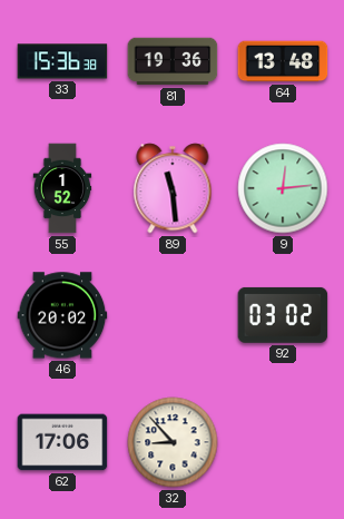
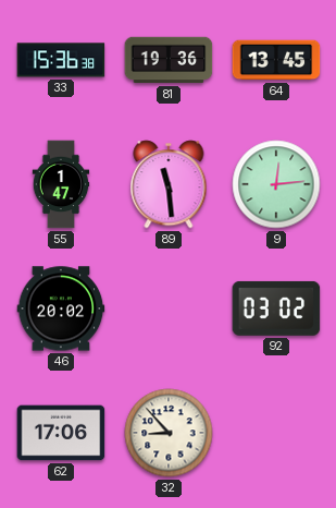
64: 13:48 -> 13:45
55: 1:52 -> 1:47
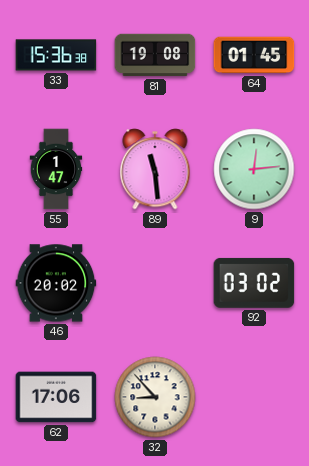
81: 19:36 -> 19:08
64: 13:45 -> 01:45
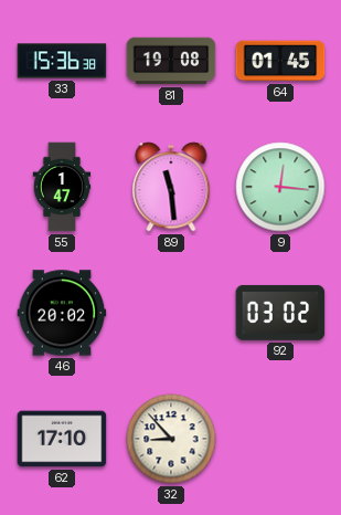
9: 12:14 -> 12:16
62: 17:06 -> 17:10
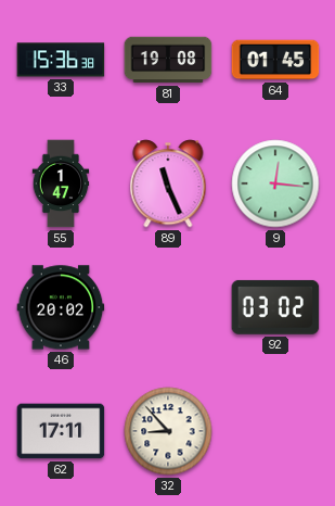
89: 11:29 -> 11:26
62: 17:10 -> 17:11
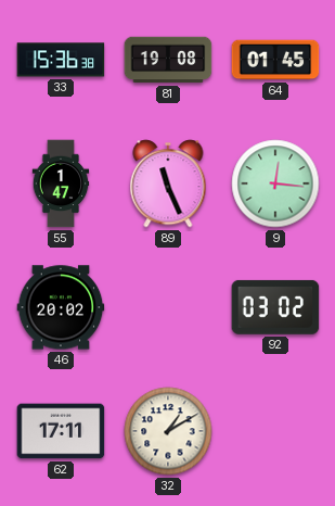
32: 8:53 -> 1:10
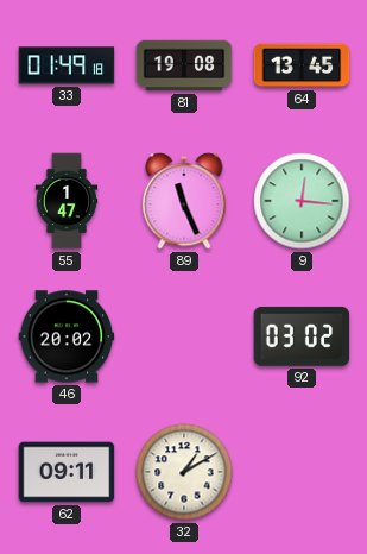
33: 15:36 -> 01:49
64: 01:45 -> 13:45
62: 17:11 -> 09:11
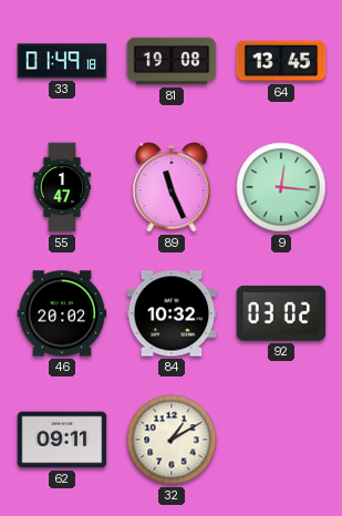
84: none -> 10:32
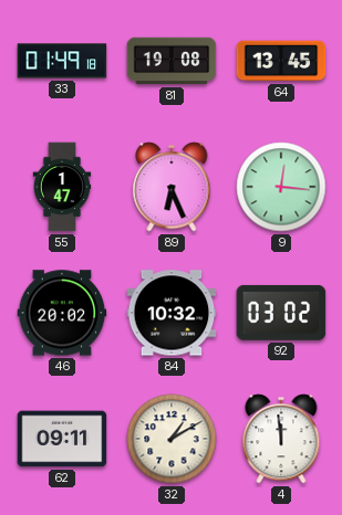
89: 11:26 -> 6:26
4: none -> 11:59
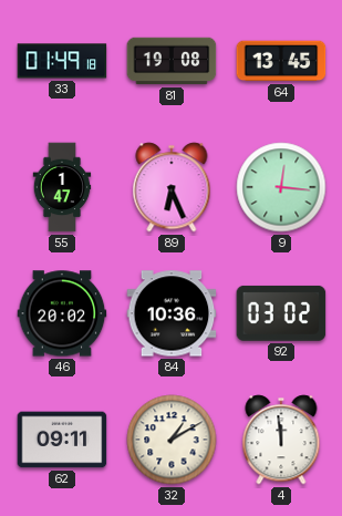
84: 10:32 -> 10:36
